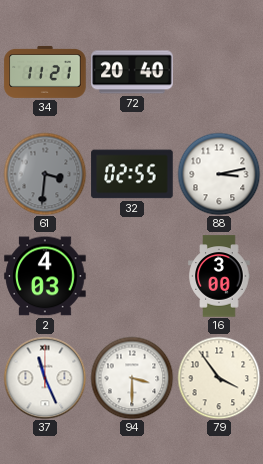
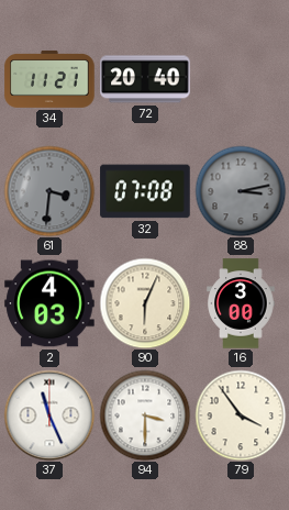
32: 02:55 -> 07:08
88 dial: white -> grey
90: none -> 6:04
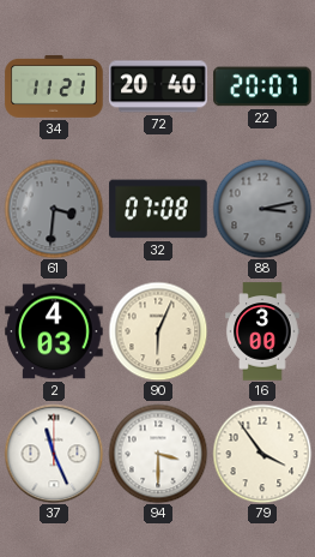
22: none -> 20:07
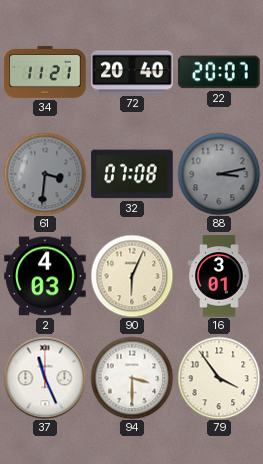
16: 3:00 -> 3:01
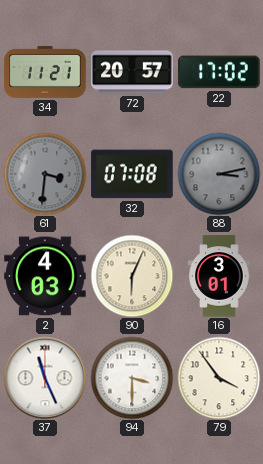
72: 20:40 -> 20:57
22: 20:07 -> 17:02
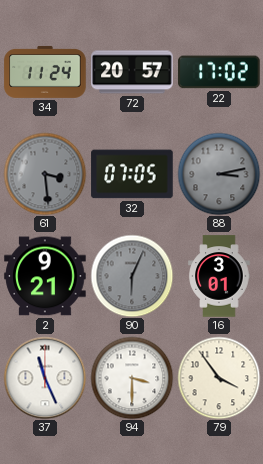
34: 11:21 -> 11:24
61: 3:31 -> 3:29
32: 07:08 -> 07:05
2: 4:03 -> 9:21
90 dial: cream -> grey
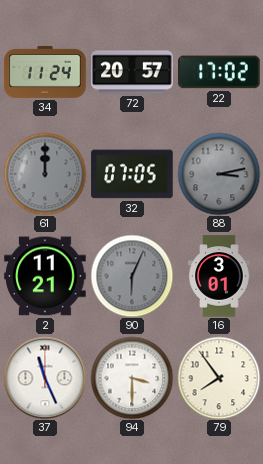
61: 3:29 -> 12:00
2: 9:21 -> 11:21
79: 3:54 -> 7:54
